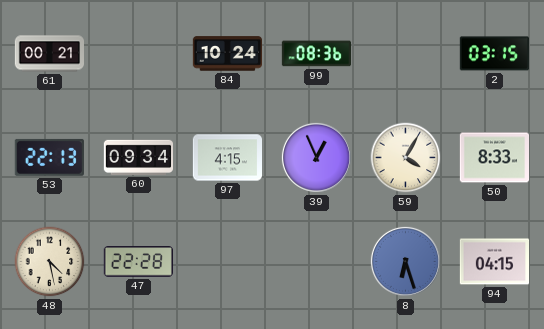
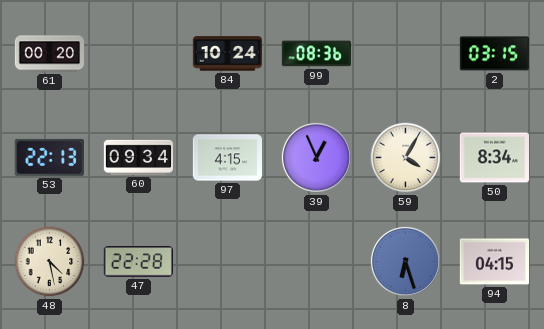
61: 00:21 -> 00:20
50: 8:33 -> 8:34
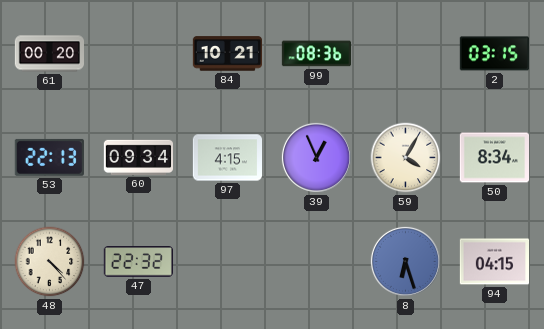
84: 10:24 -> 10:21
48: 4:28 -> 4:23
47: 22:28 -> 22:32
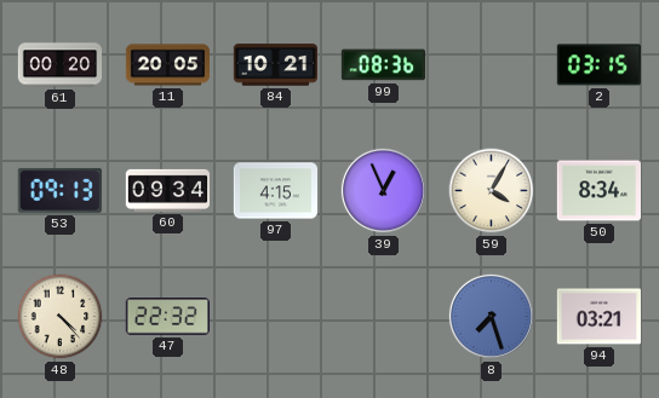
11: none -> 20:05
53: 22:13 -> 09:13
8: 6:27 -> 7:27
94: 04:15 -> 03:21
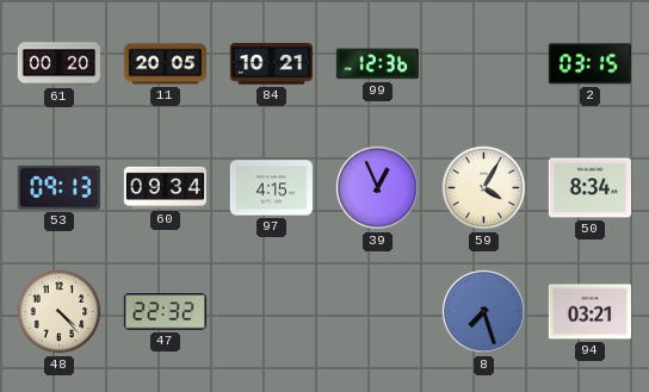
99: 08:36 -> 12:36
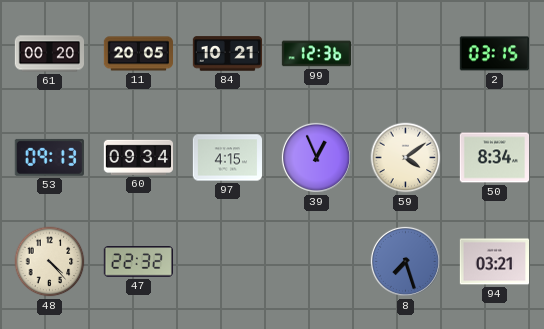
59: 4:05 -> 4:09
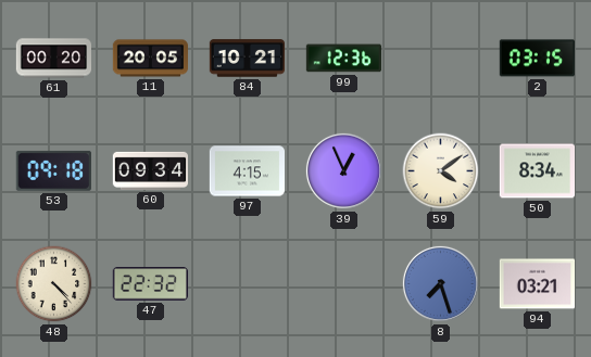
53: 09:13 -> 09:18
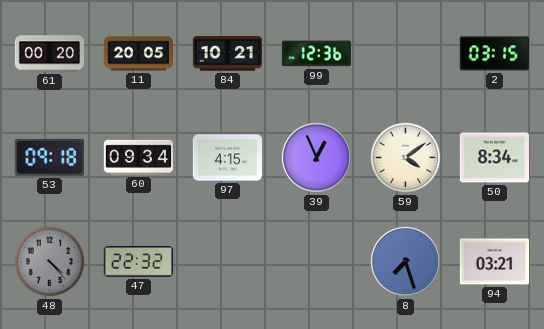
48 dial: cream -> grey
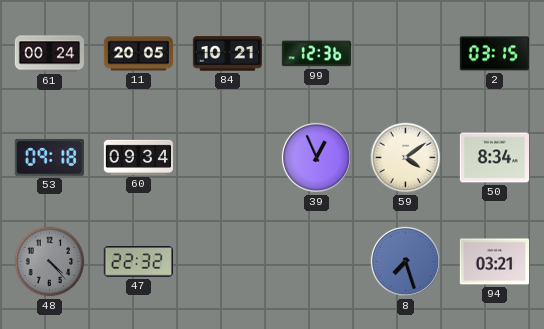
61: 00:20 -> 00:24
97: 4:15 -> none
